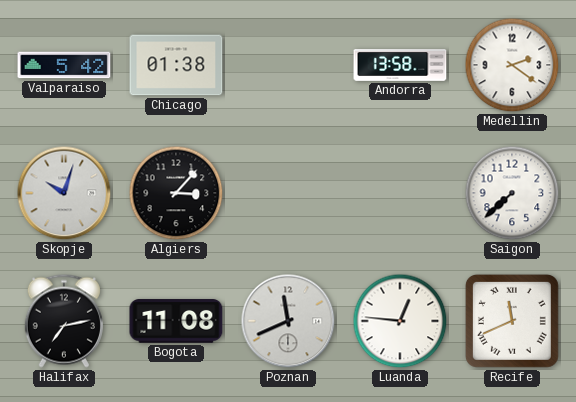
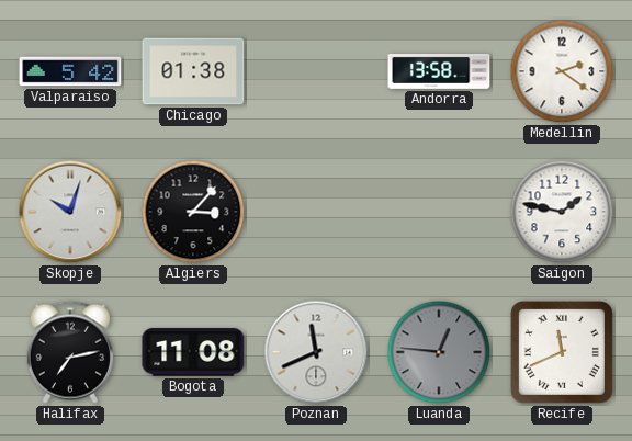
Saigon: 7:38 -> 1:47
Luanda dial: white -> grey
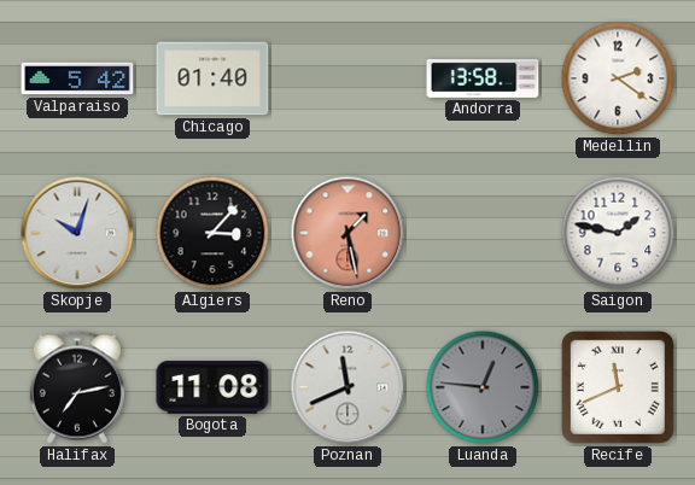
Chicago: 01:38 -> 01:40
Reno: none -> 1:28
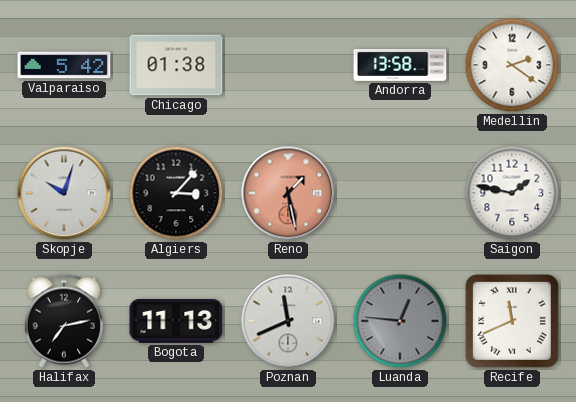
Chicago: 01:40 -> 01:38
Bogota: 11:08 -> 11:13
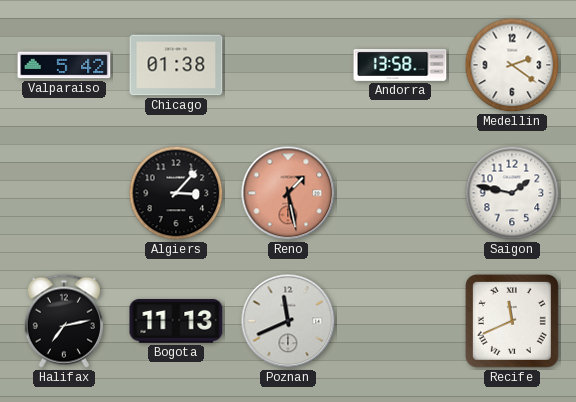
Skopje: 10:03 -> none
Luanda: 12:46 -> none
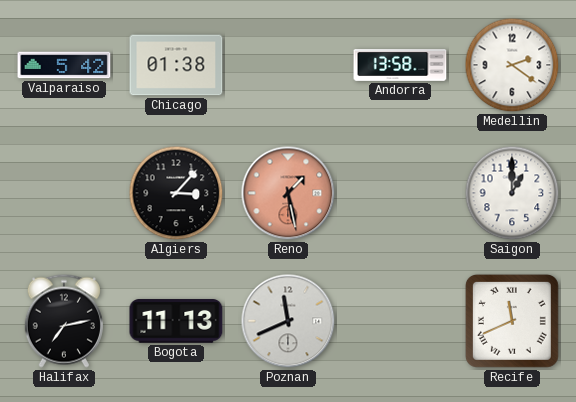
Saigon: 1:47 -> 1:00
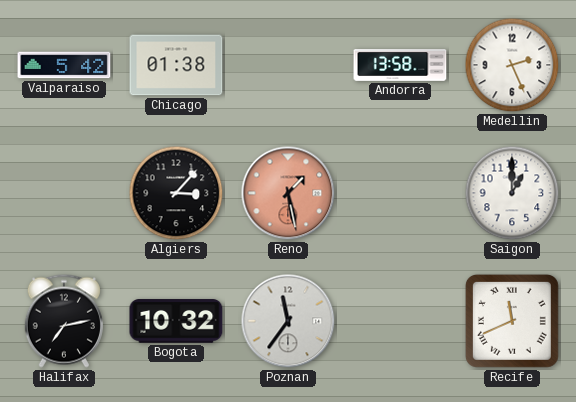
Medellin: 2:21 -> 2:26
Bogota: 11:13 -> 10:32
Poznan: 11:41 -> 11:36
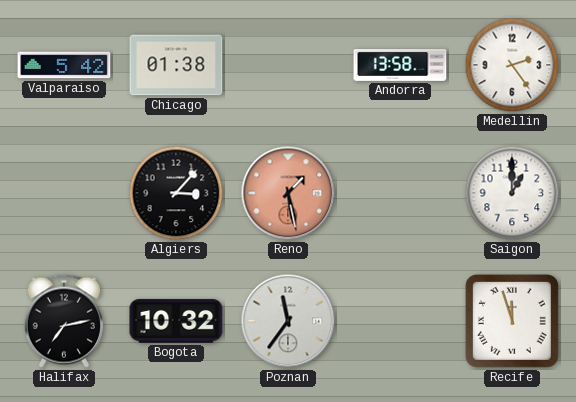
Medellin: 2:26 -> 2:24
Recife: 11:41 -> 11:57
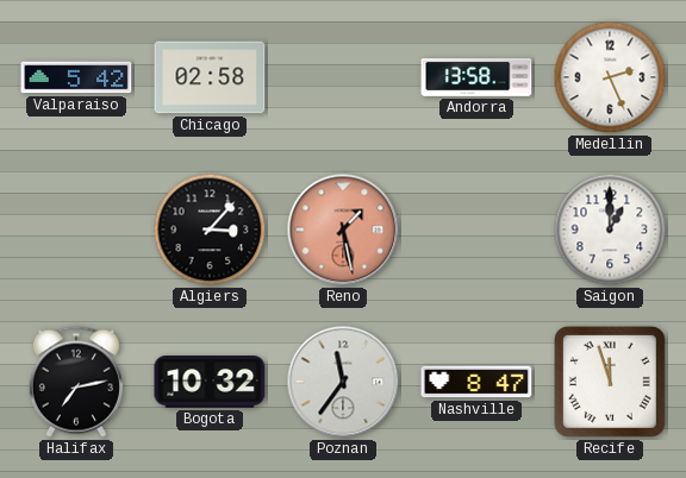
Chicago: 01:38 -> 02:58
Medellin: 2:24 -> 2:26
Nashville: none -> 8:47
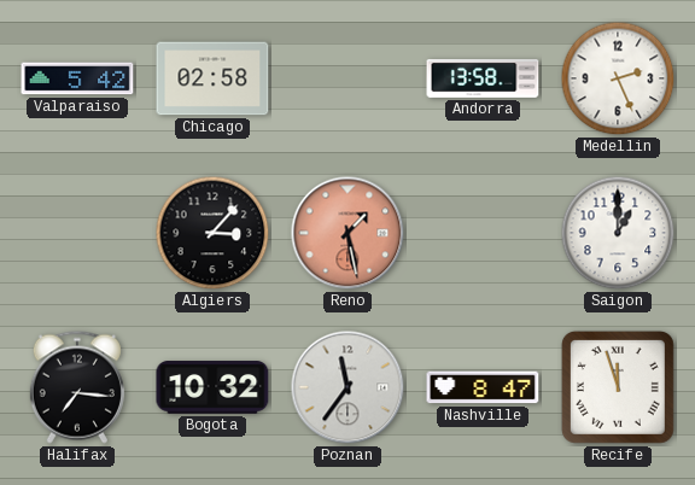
Halifax: 7:13 -> 7:16
